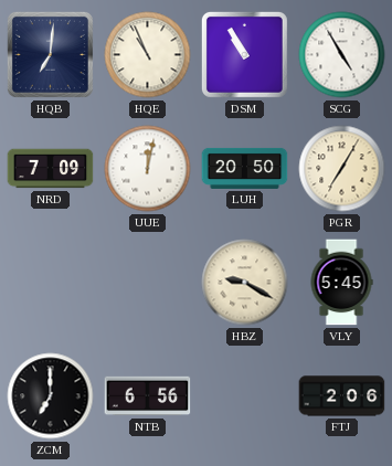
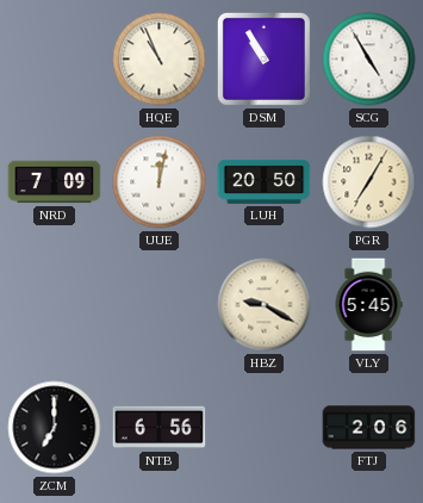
HQB: 7:01 -> none
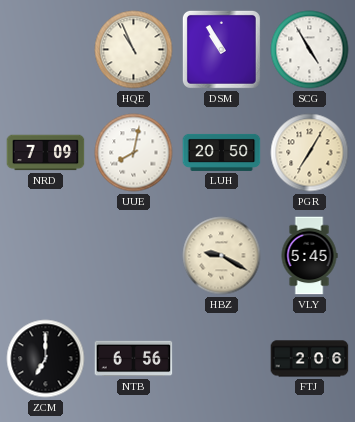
UUE: 12:02 -> 8:02
